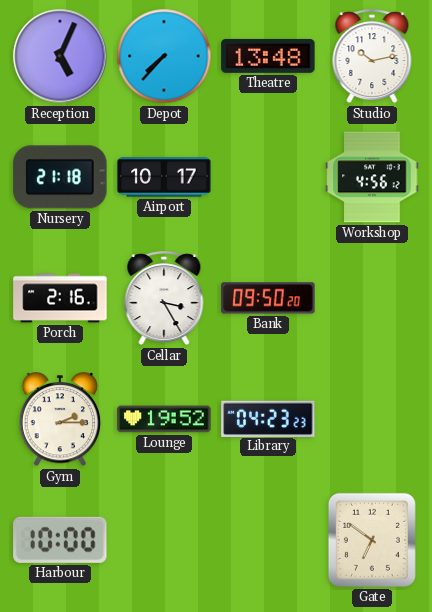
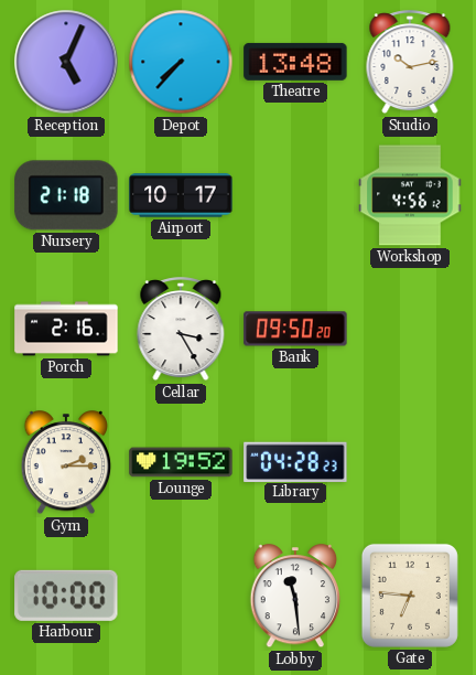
Library: 04:23 -> 04:28
Lobby: none -> 11:29
Gate: 6:51 -> 6:46
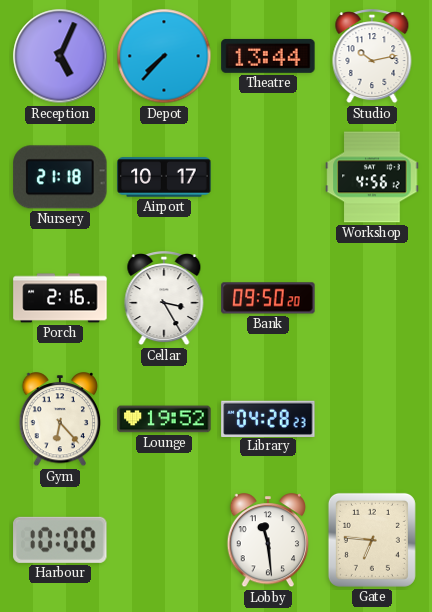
Theatre: 13:48 -> 13:44
Gym: 2:15 -> 6:23
